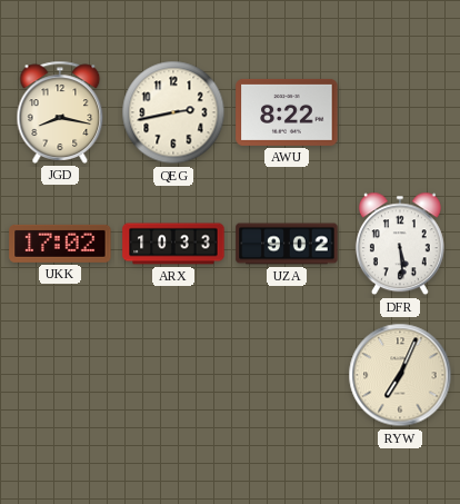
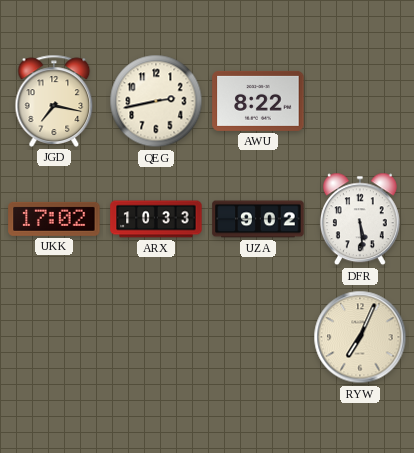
JGD: 8:17 -> 7:17
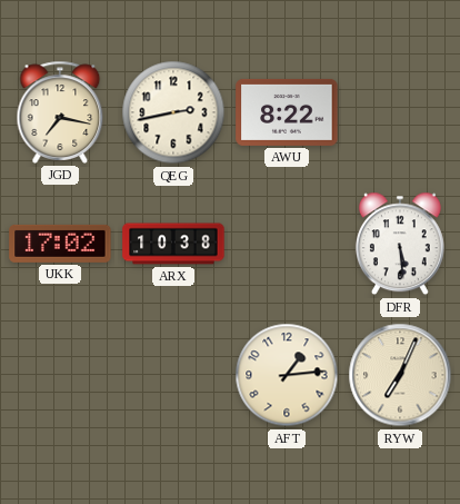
ARX: 10:33 -> 10:38
UZA: 9:02 -> none
AFT: none -> 1:14
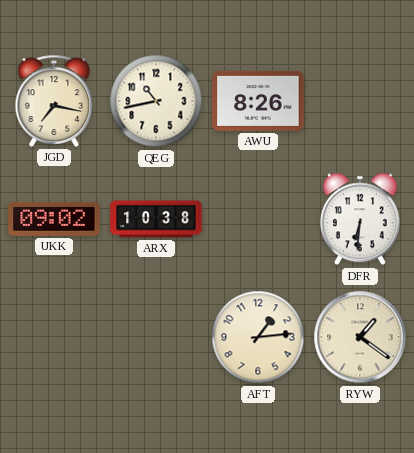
QEG: 2:43 -> 10:43
AWU: 8:22 -> 8:26
UKK: 17:02 -> 09:02
DFR: 5:29 -> 6:31
RYW: 7:04 -> 1:21
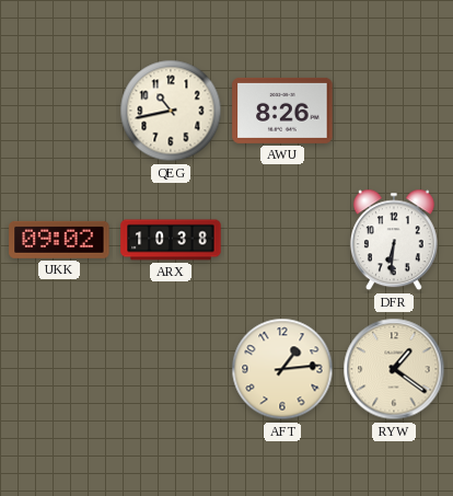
JGD: 7:17 -> none
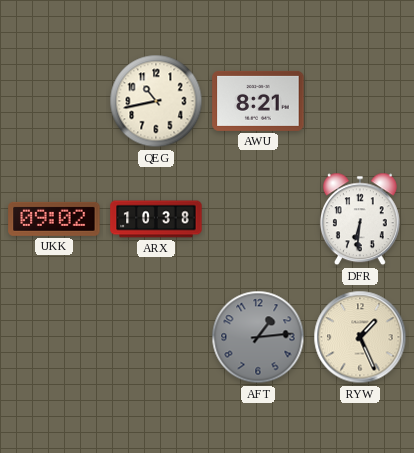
AWU: 8:26 -> 8:21
AFT dial: cream -> grey
RYW: 1:21 -> 1:26
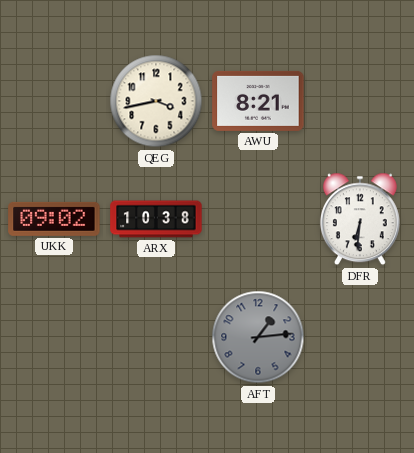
QEG: 10:43 -> 3:43
RYW: 1:26 -> none
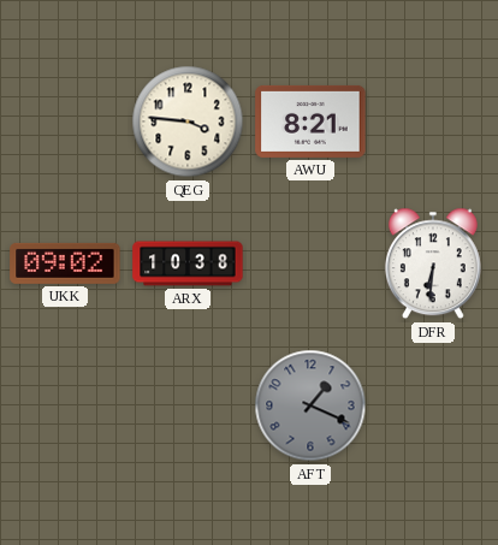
QEG: 3:43 -> 3:46
AFT: 1:14 -> 1:19
